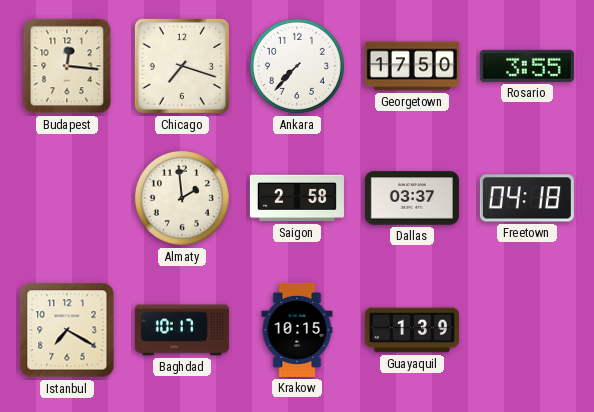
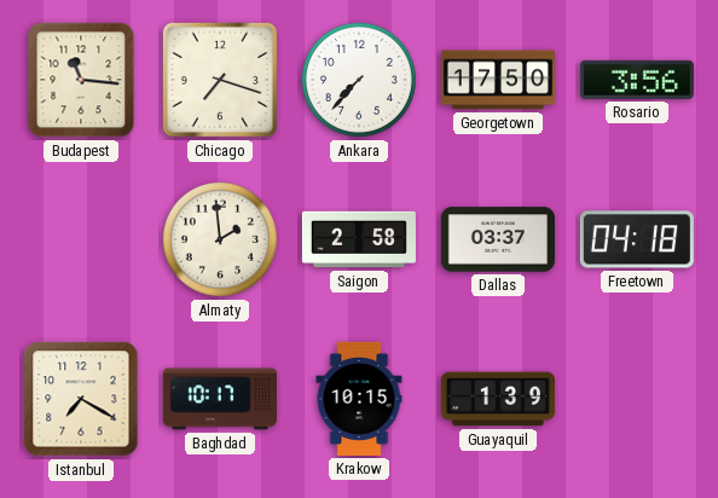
Budapest: 12:16 -> 11:16
Rosario: 3:55 -> 3:56
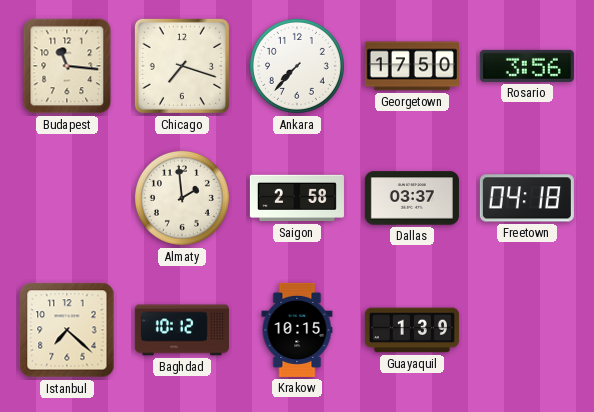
Istanbul: 7:20 -> 7:22
Baghdad: 10:17 -> 10:12
